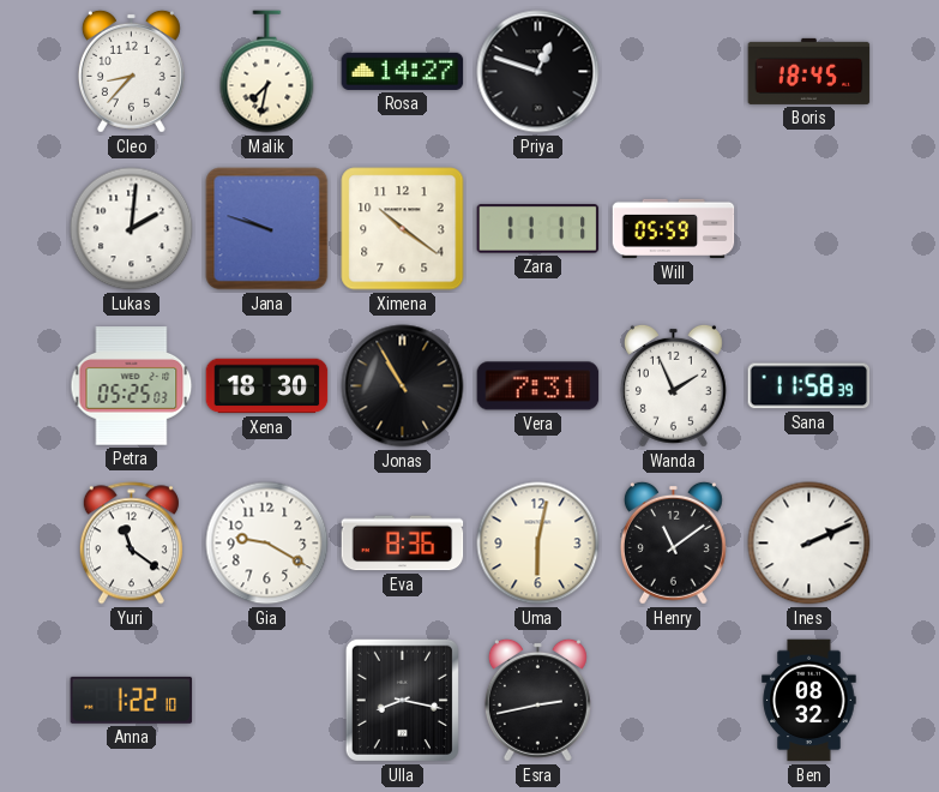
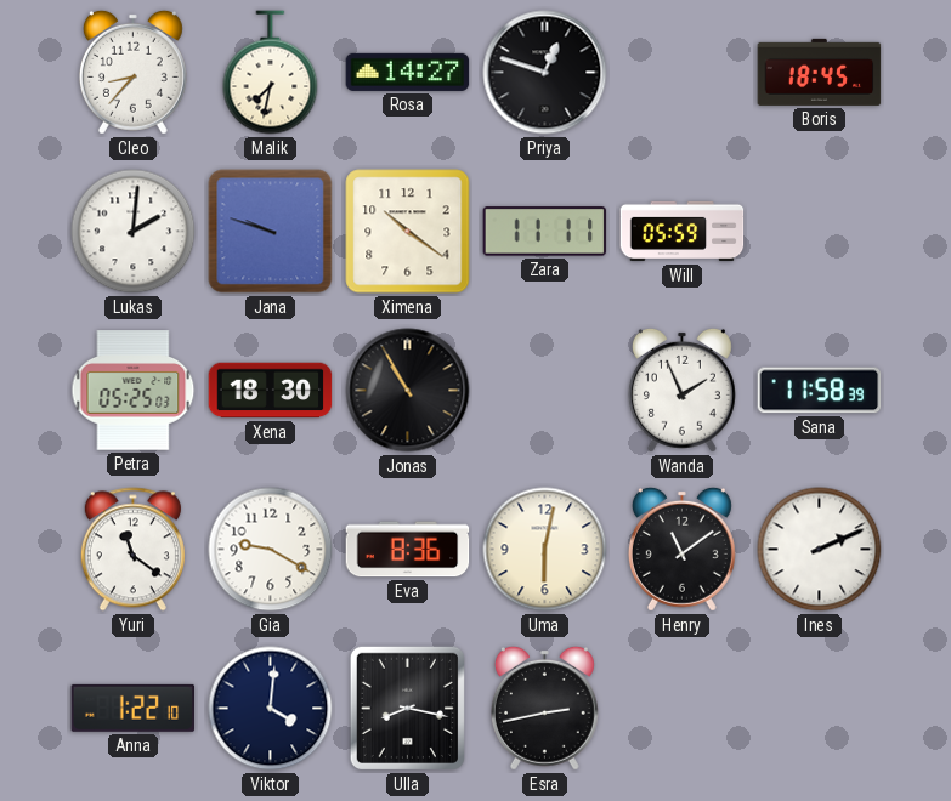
Vera: 7:31 -> none
Viktor: none -> 4:01
Ben: 08:32 -> none
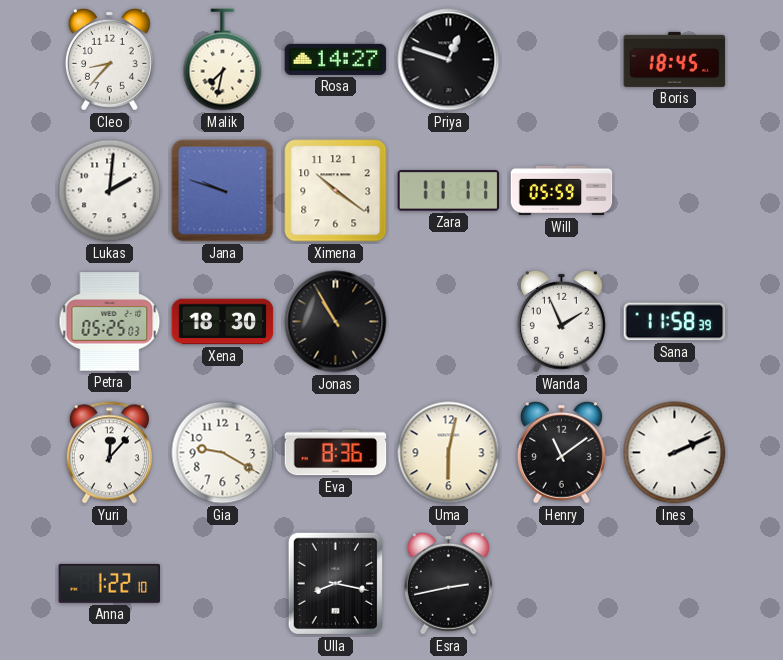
Yuri: 11:21 -> 12:07
Viktor: 4:01 -> none
